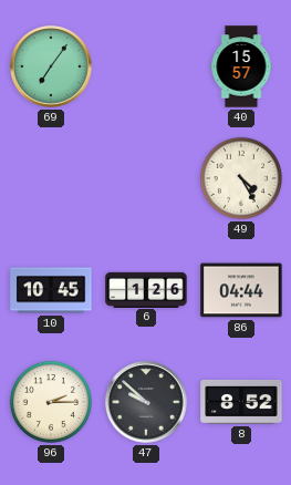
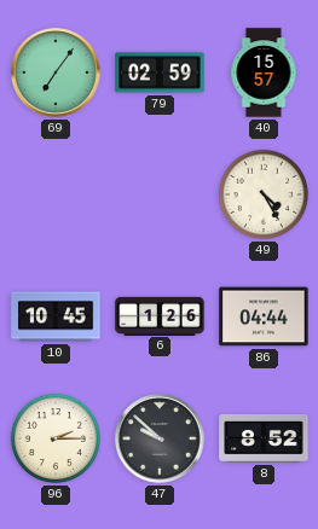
79: none -> 02:59
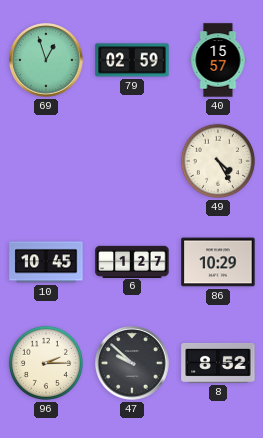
69: 7:06 -> 12:57
6: 1:26 -> 1:27
86: 04:44 -> 10:29
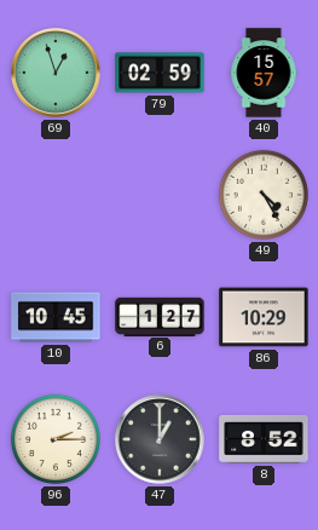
47: 9:52 -> 1:00
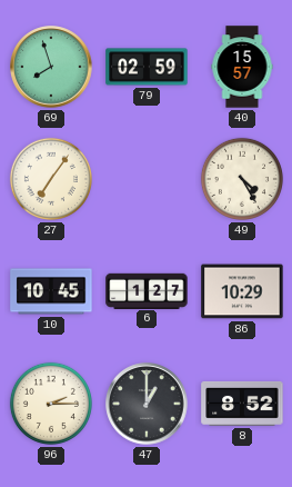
69: 12:57 -> 7:57
27: none -> 7:06
